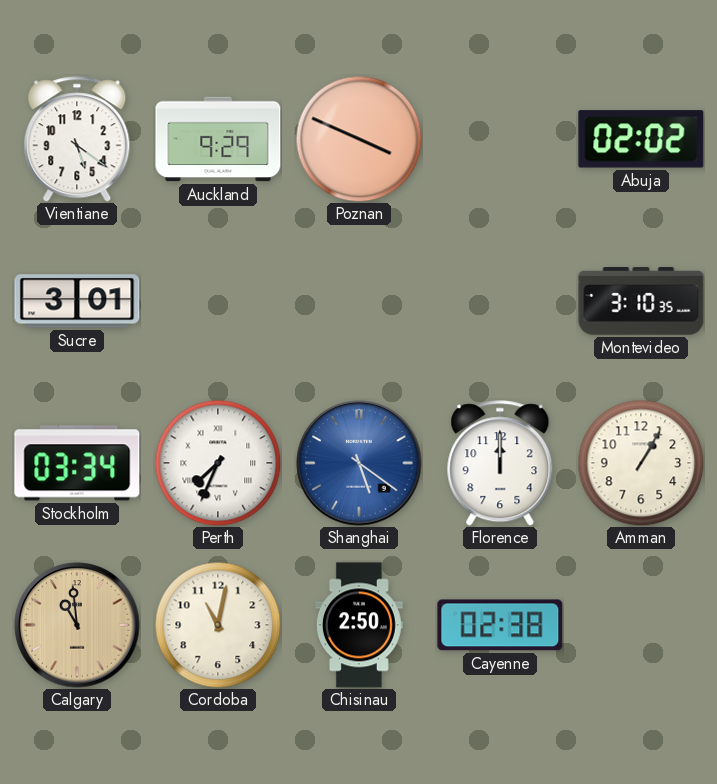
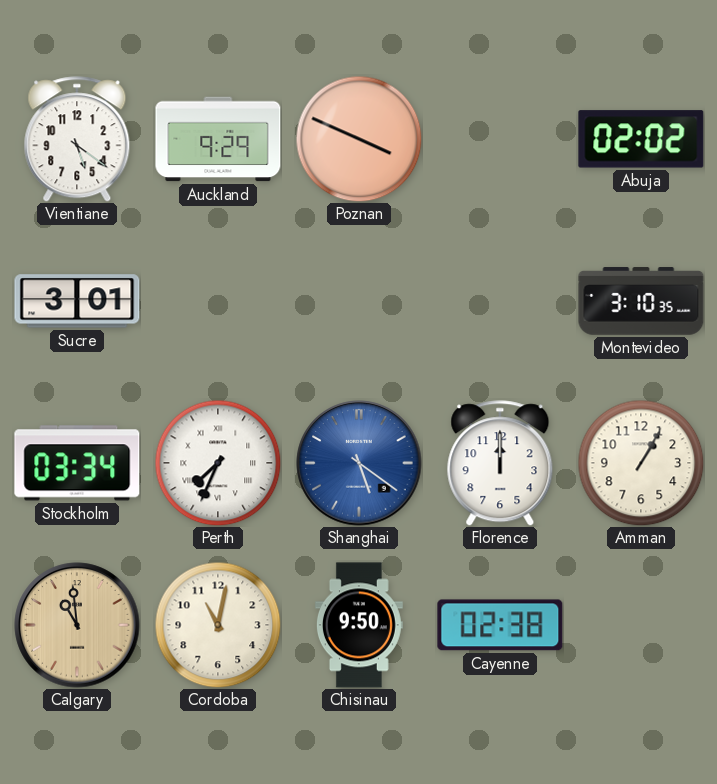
Chisinau: 2:50 -> 9:50
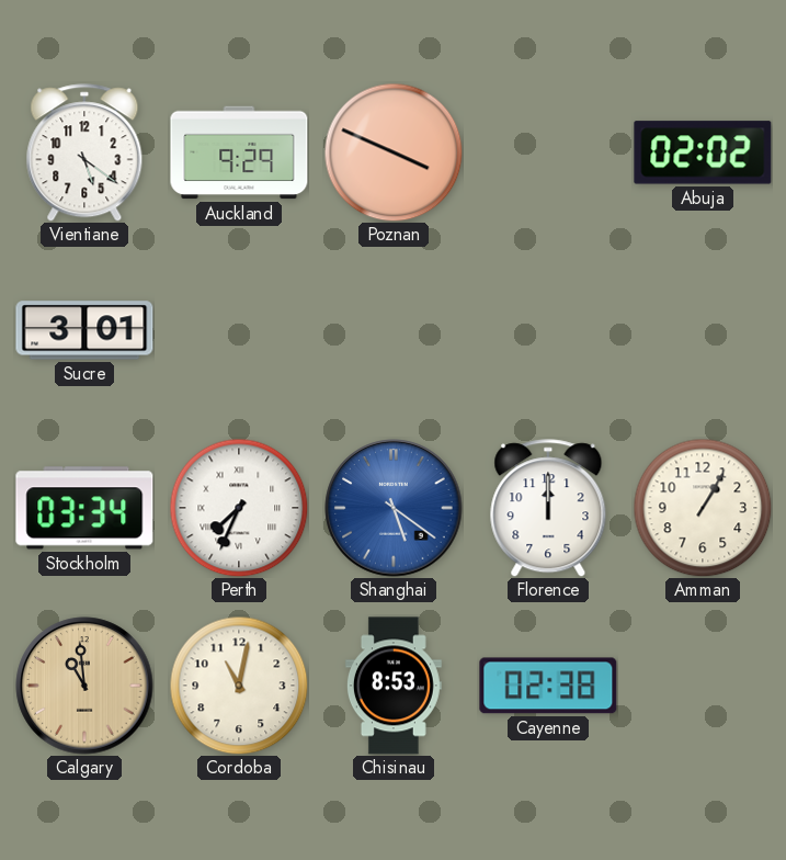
Montevideo: 3:10 -> none
Chisinau: 9:50 -> 8:53
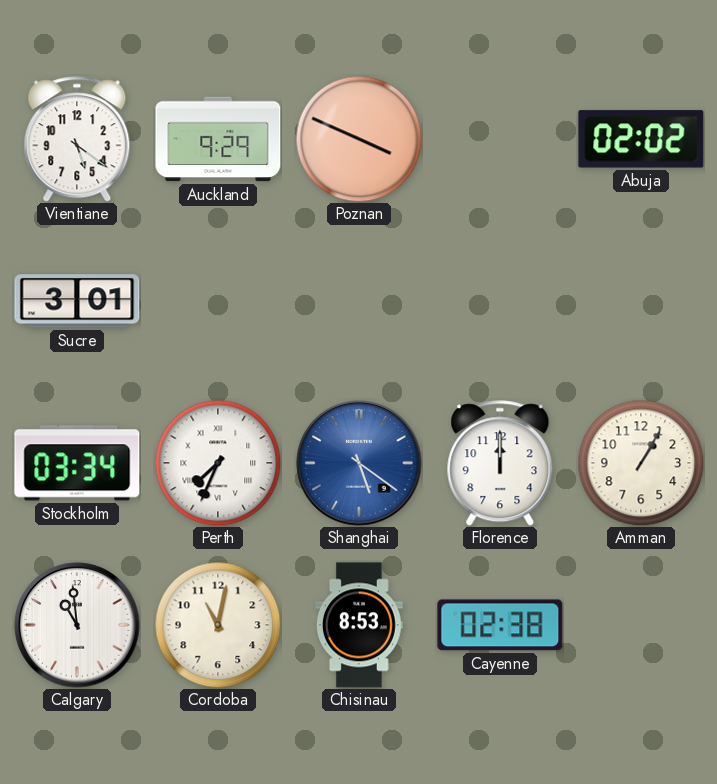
Calgary dial: champagne -> white
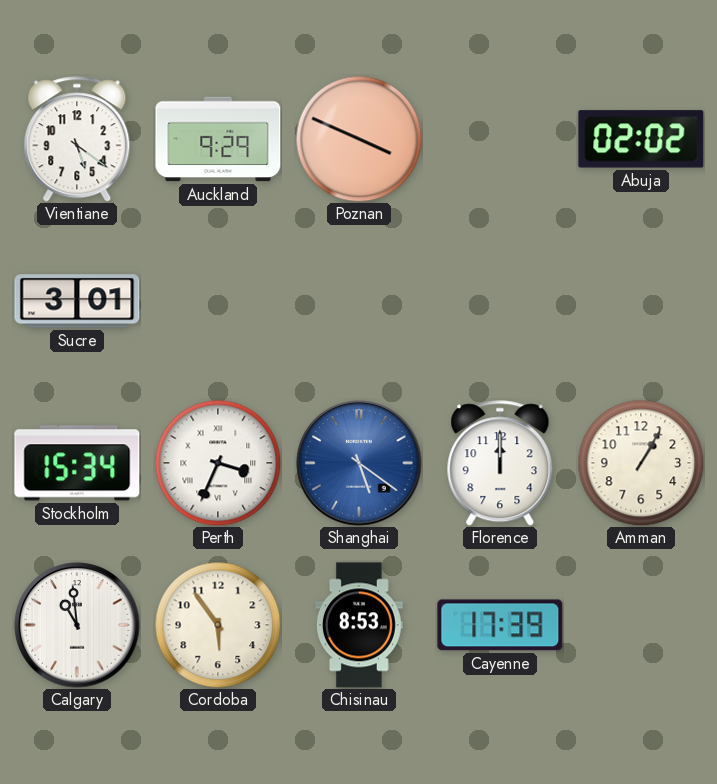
Stockholm: 03:34 -> 15:34
Perth: 7:34 -> 3:34
Cordoba: 11:02 -> 5:54
Cayenne: 02:38 -> 17:39
